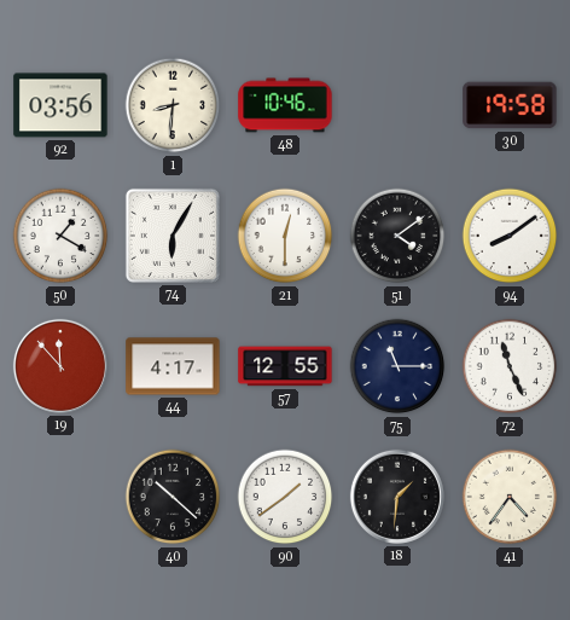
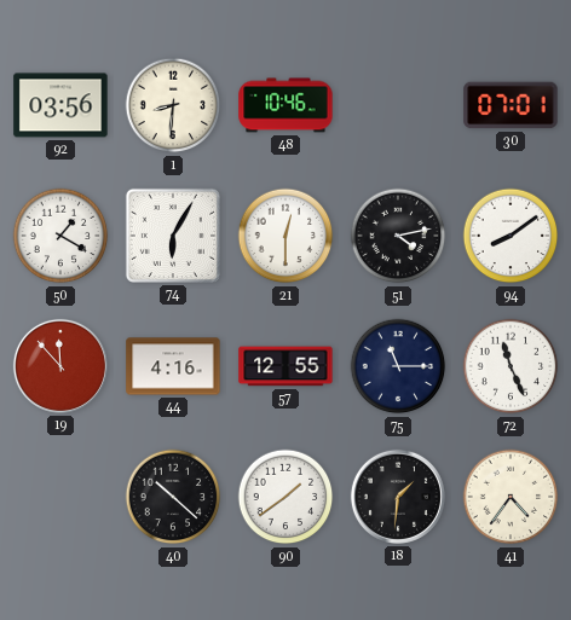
30: 19:58 -> 07:01
51: 4:09 -> 4:13
44: 4:17 -> 4:16
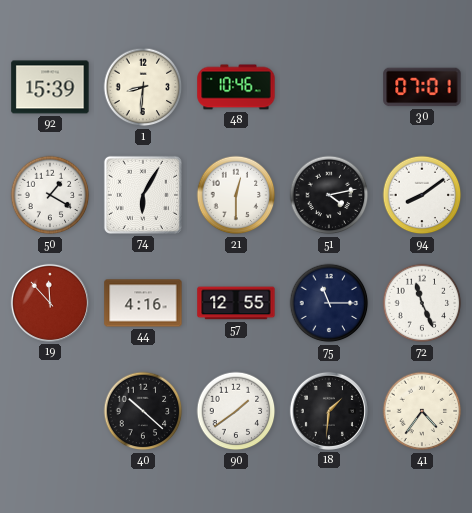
92: 03:56 -> 15:39
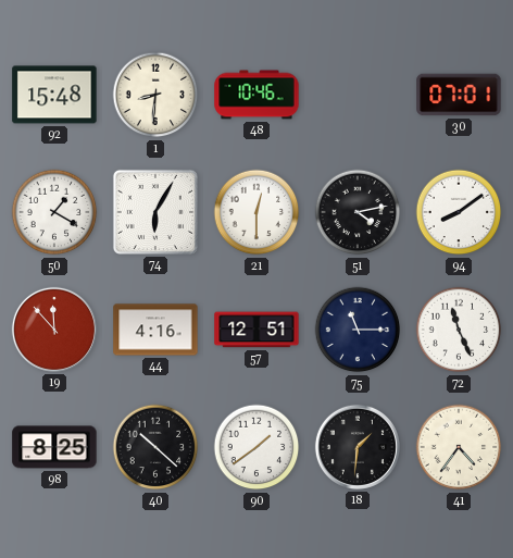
92: 15:39 -> 15:48
57: 12:55 -> 12:51
98: none -> 8:25
